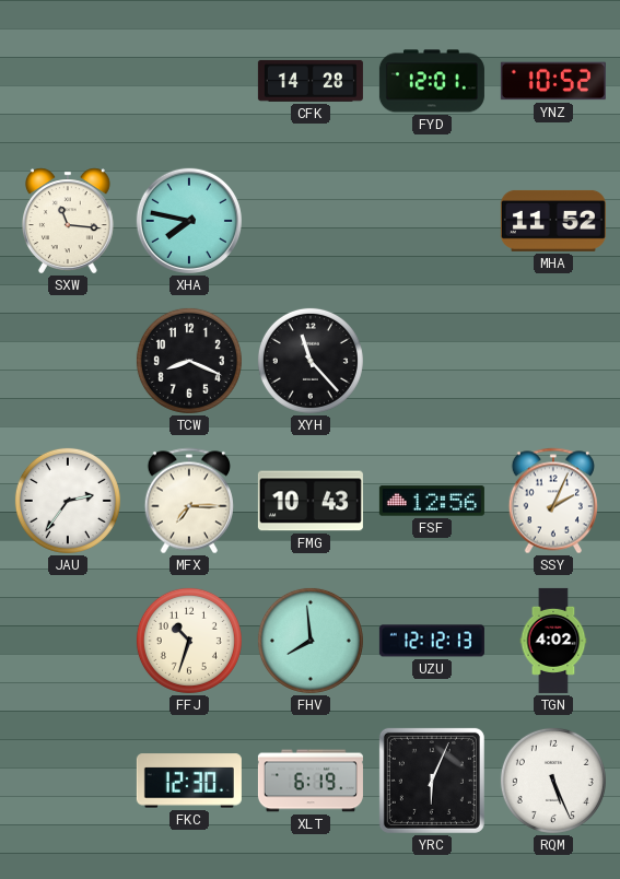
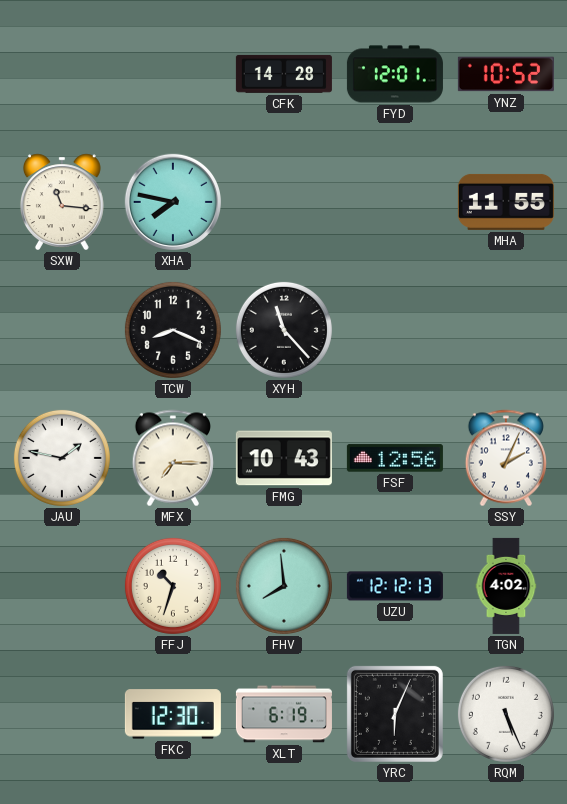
MHA: 11:52 -> 11:55
JAU: 2:36 -> 1:47
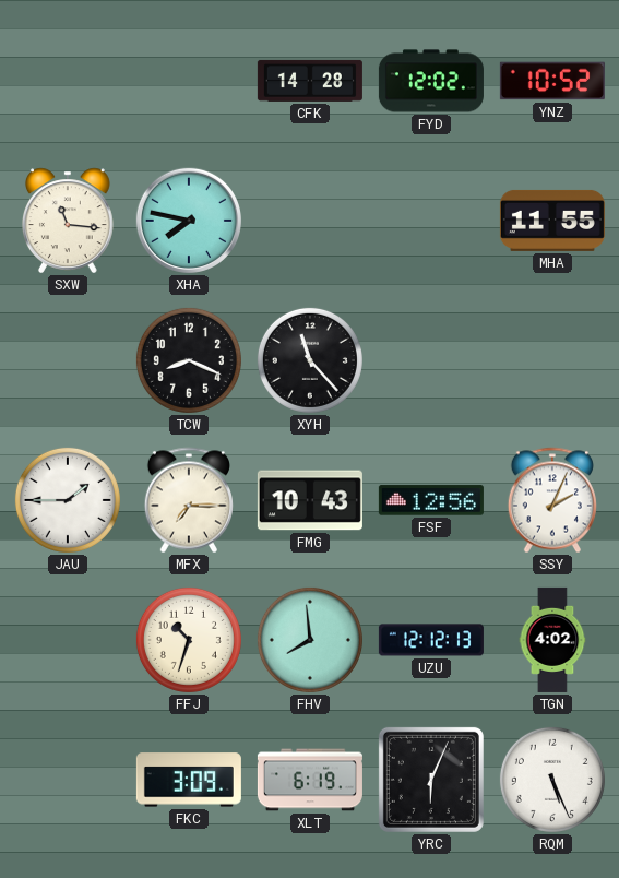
FYD: 12:01 -> 12:02
JAU: 1:47 -> 1:45
FKC: 12:30 -> 3:09
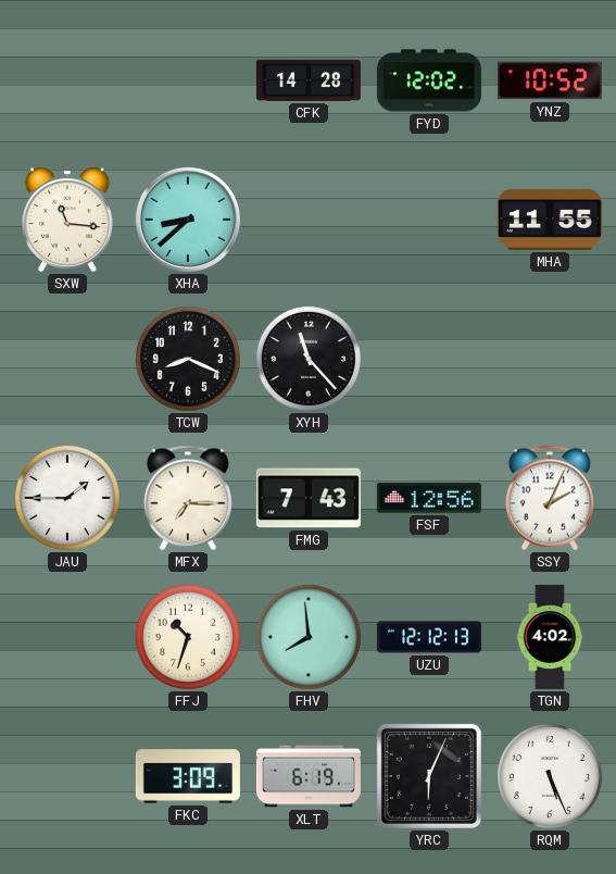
XHA: 7:47 -> 8:38
FMG: 10:43 -> 7:43
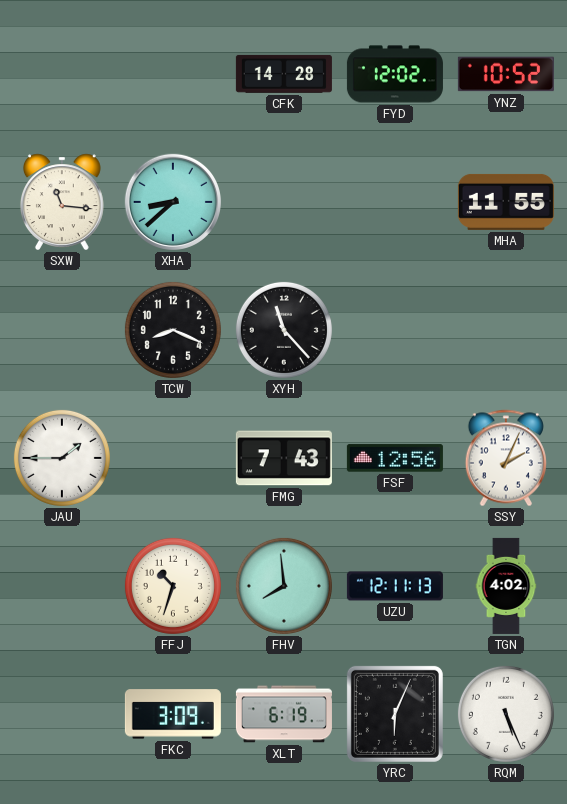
MFX: 7:15 -> none
UZU: 12:12 -> 12:11
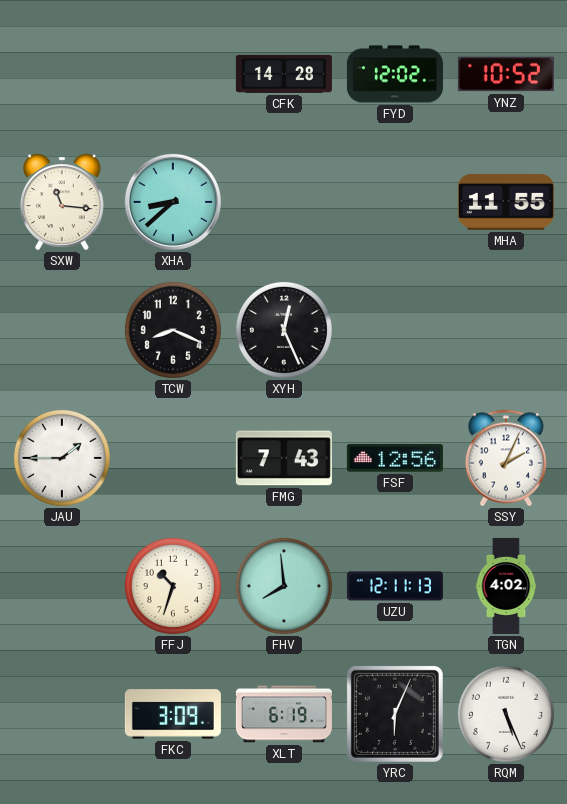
XYH: 11:23 -> 12:26
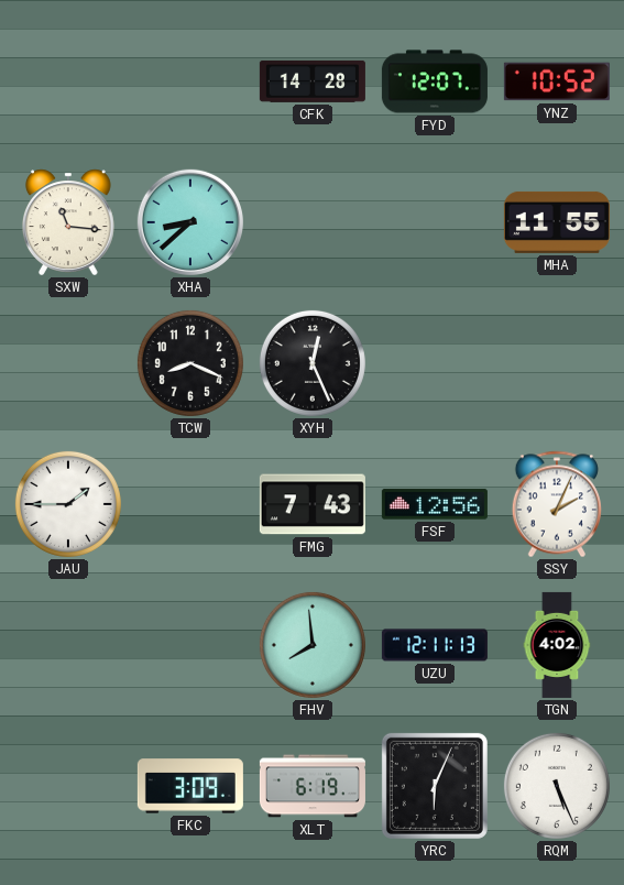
FYD: 12:02 -> 12:07
FFJ: 10:33 -> none
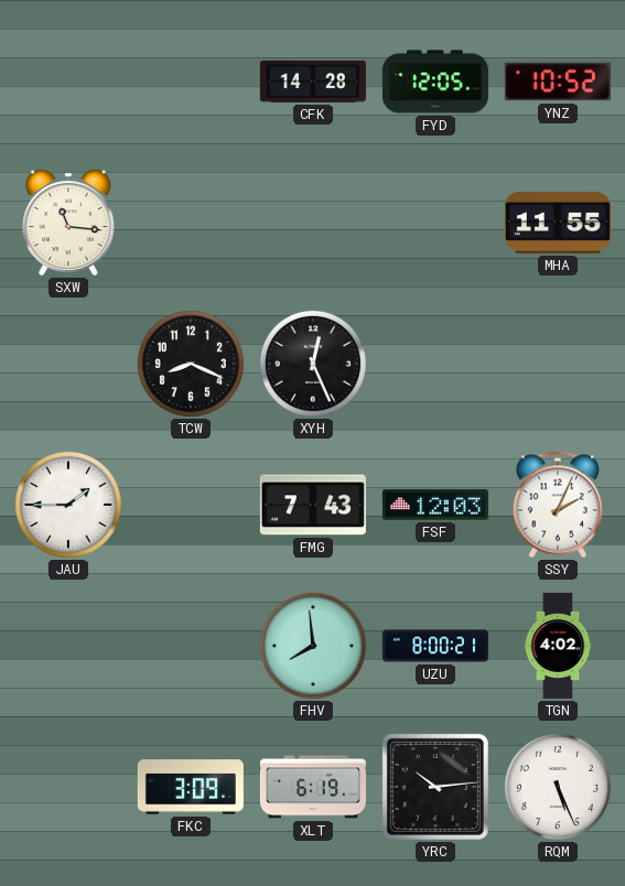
FYD: 12:07 -> 12:05
XHA: 8:38 -> none
FSF: 12:56 -> 12:03
UZU: 12:11 -> 8:00
YRC: 6:04 -> 10:14
